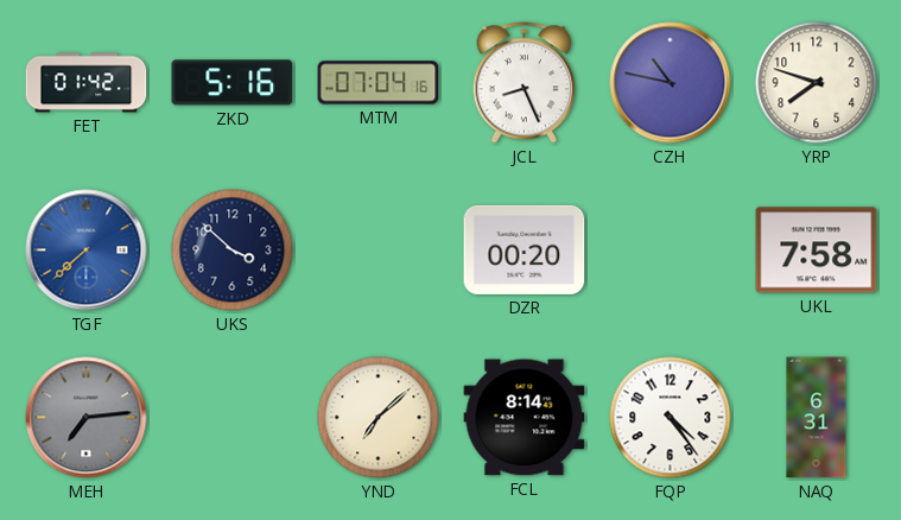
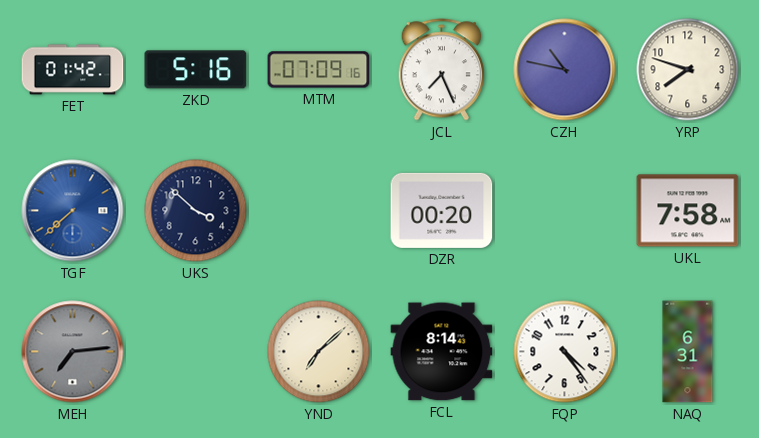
MTM: 07:04 -> 07:09
JCL: 8:26 -> 7:26
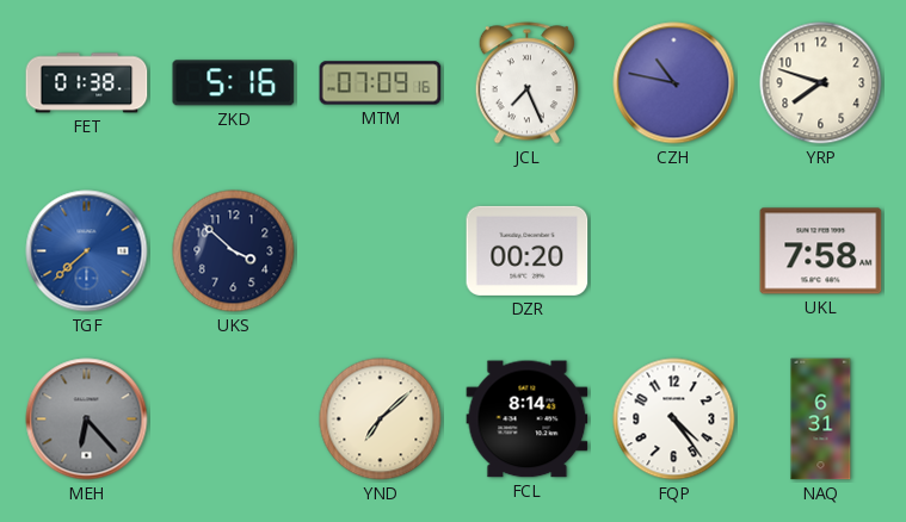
FET: 01:42 -> 01:38
MEH: 7:14 -> 6:23
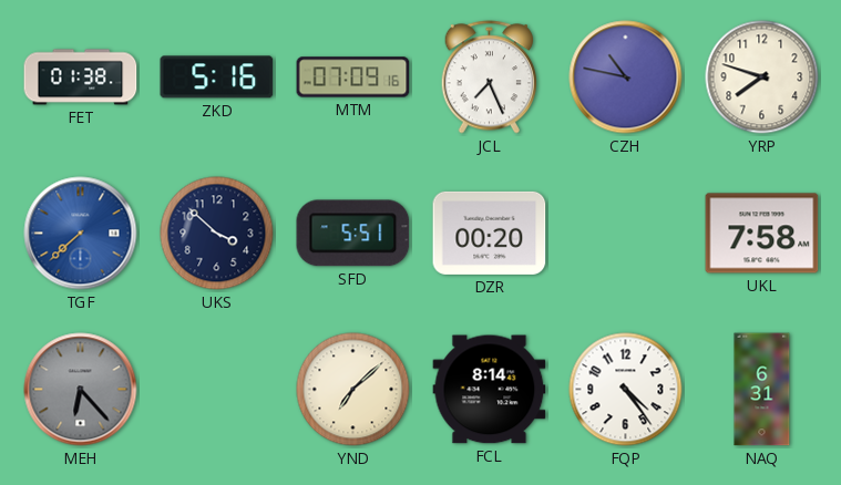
SFD: none -> 5:51
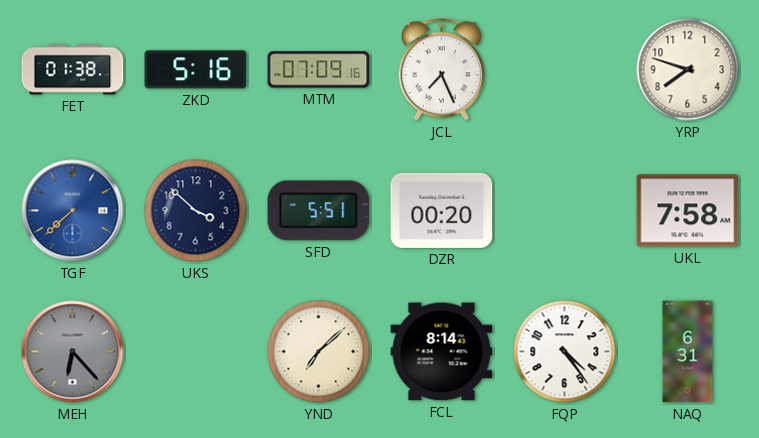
CZH: 10:47 -> none
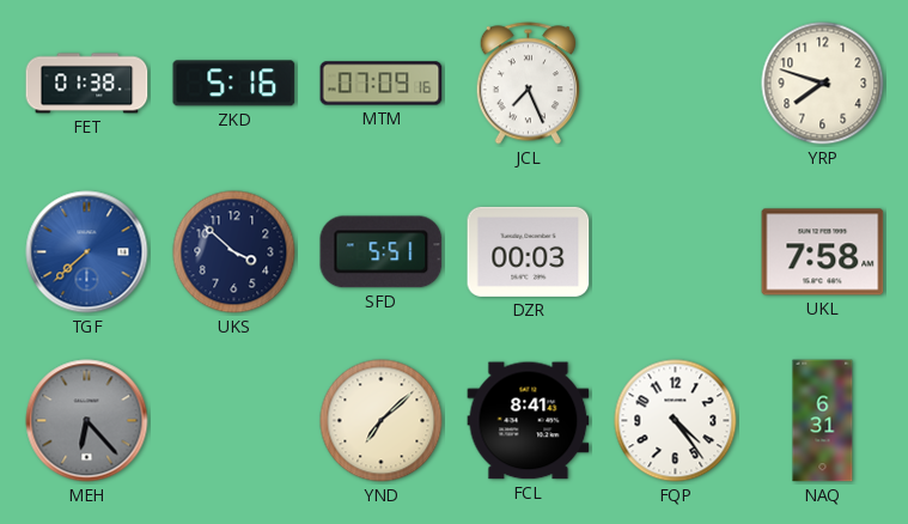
DZR: 00:20 -> 00:03
FCL: 8:14 -> 8:41
